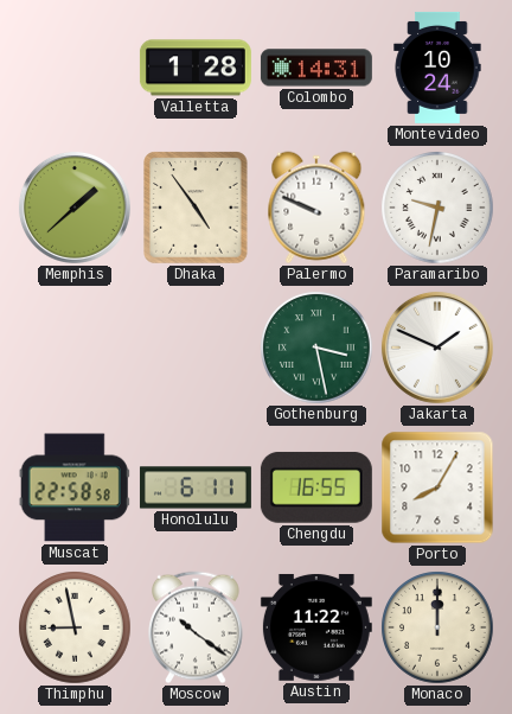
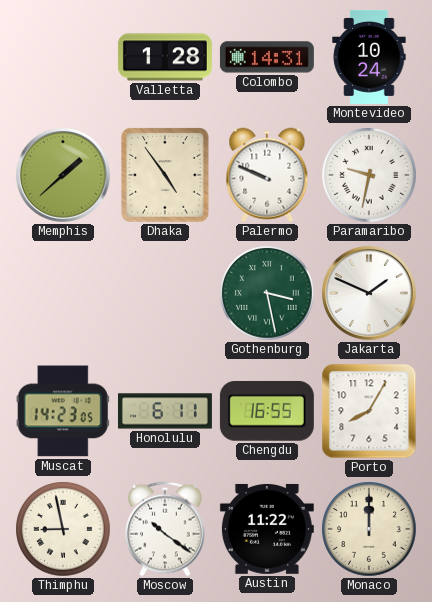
Muscat: 22:58 -> 14:23
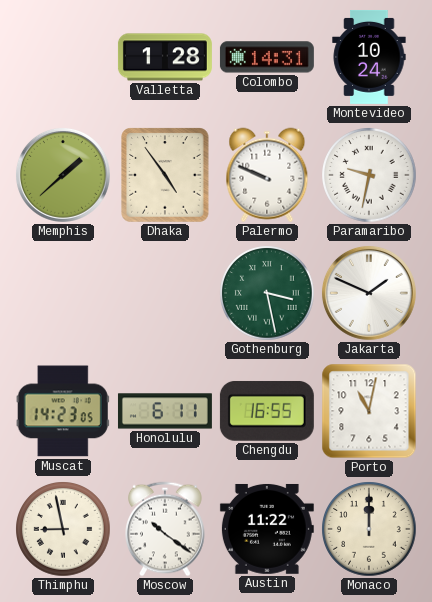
Porto: 8:05 -> 11:02
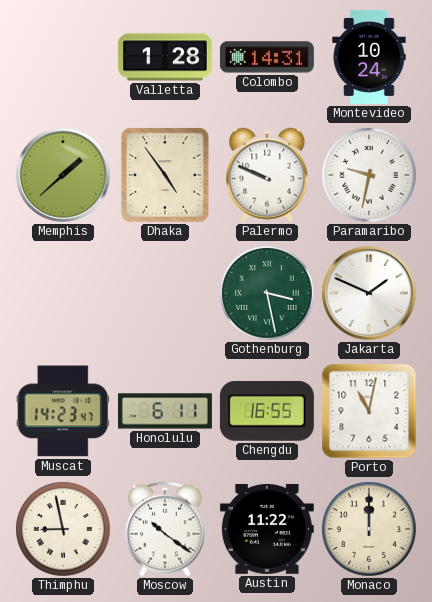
Muscat: 14:23:05 -> 14:23:47
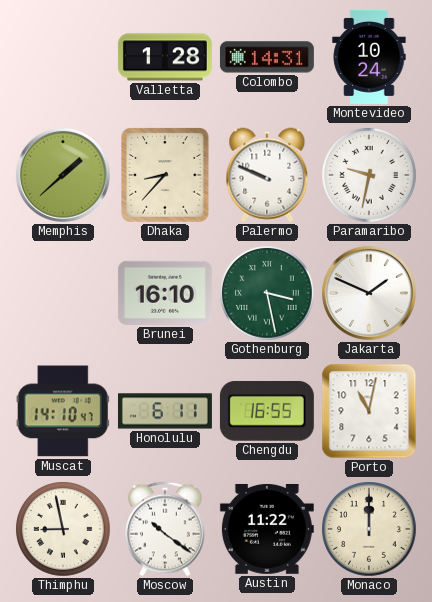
Dhaka: 4:54 -> 8:37
Brunei: none -> 16:10
Muscat: 14:23 -> 14:10
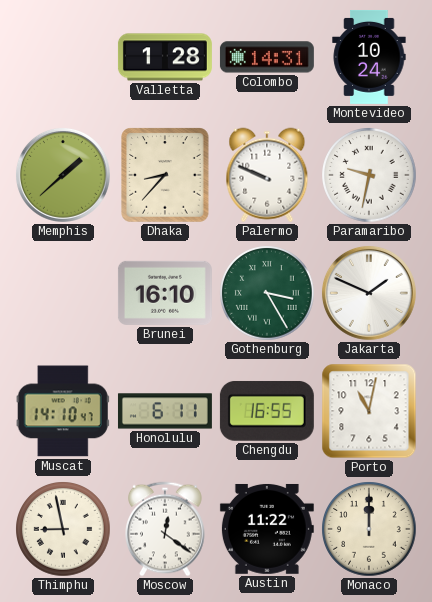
Gothenburg: 3:28 -> 3:25
Moscow: 10:21 -> 12:21
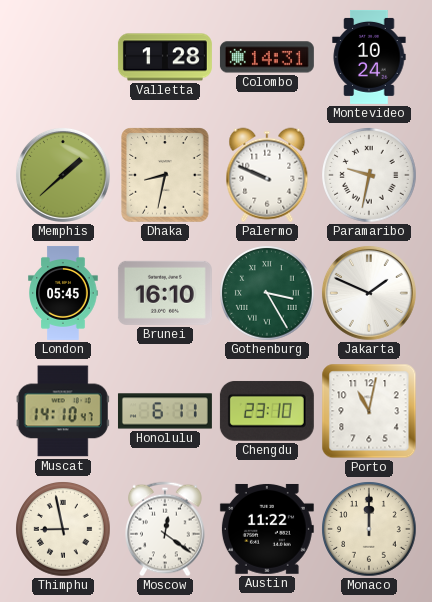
Dhaka: 8:37 -> 8:32
London: none -> 05:45
Chengdu: 16:55 -> 23:10
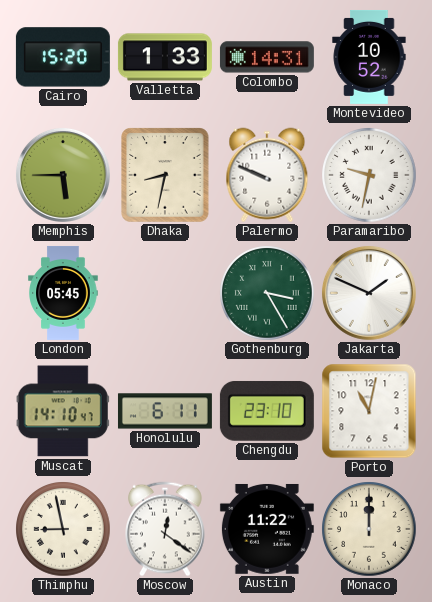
Cairo: none -> 15:20
Valletta: 1:28 -> 1:33
Montevideo: 10:24 -> 10:52
Memphis: 1:38 -> 5:45
Brunei: 16:10 -> none
